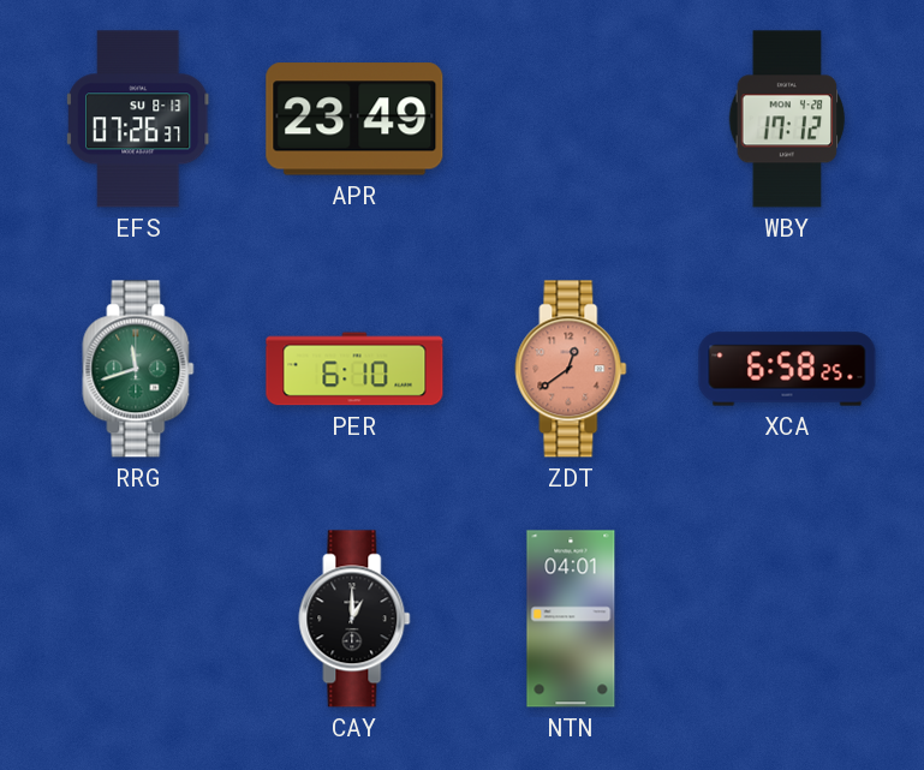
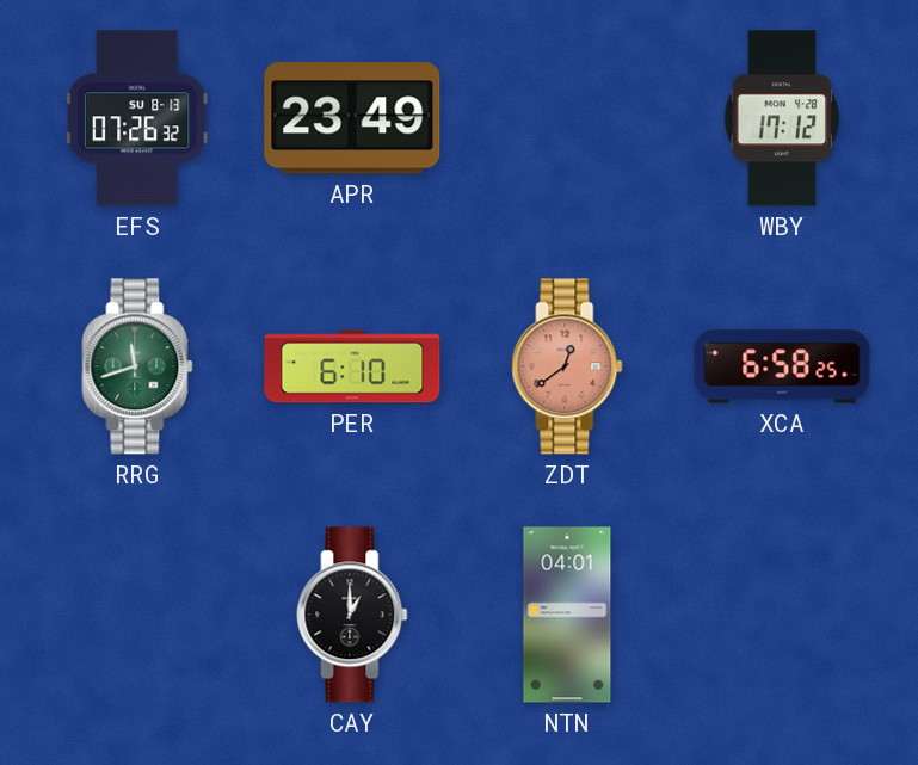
EFS: 07:26:37 -> 07:26:32
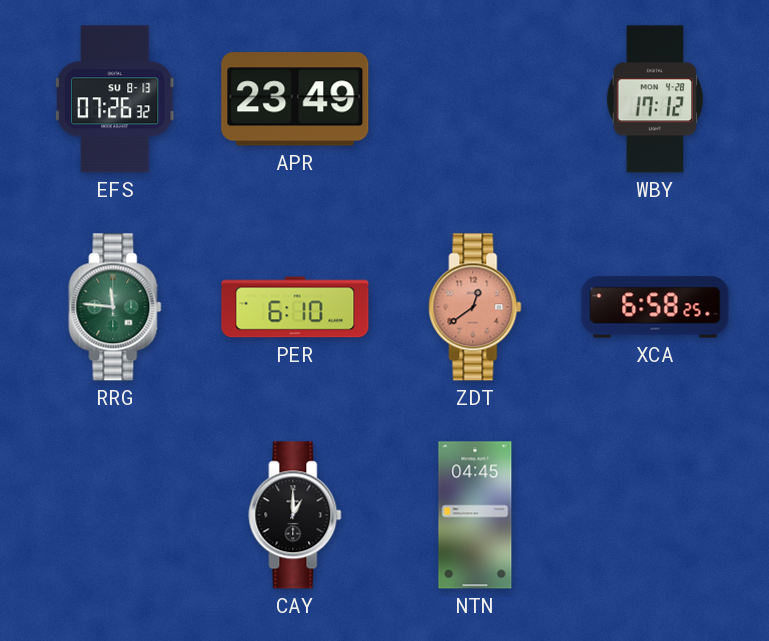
RRG: 11:42 -> 11:46
NTN: 04:01 -> 04:45
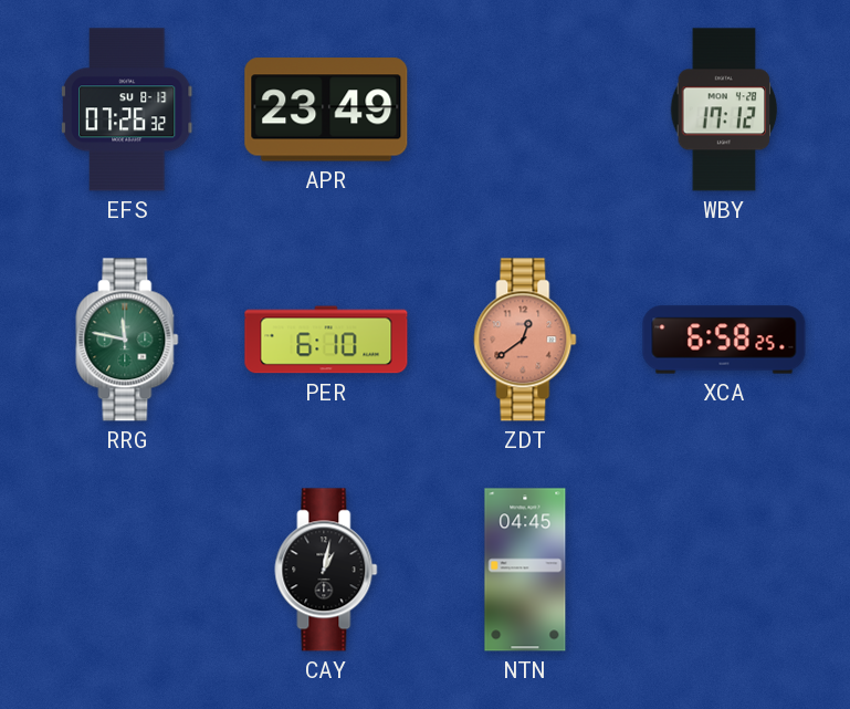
RRG: 11:46 -> 11:47
CAY: 1:00 -> 1:02
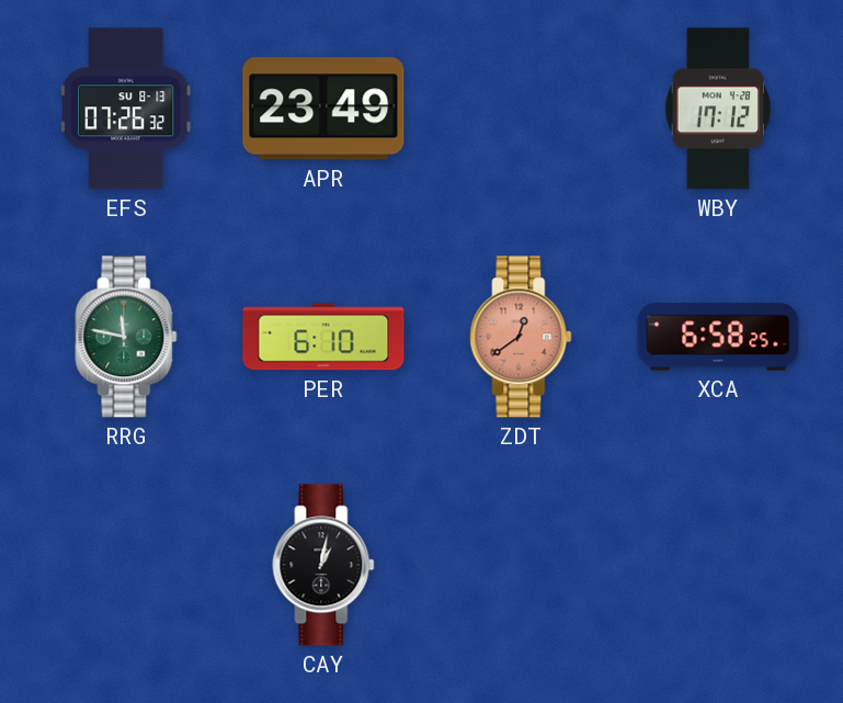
NTN: 04:45 -> none
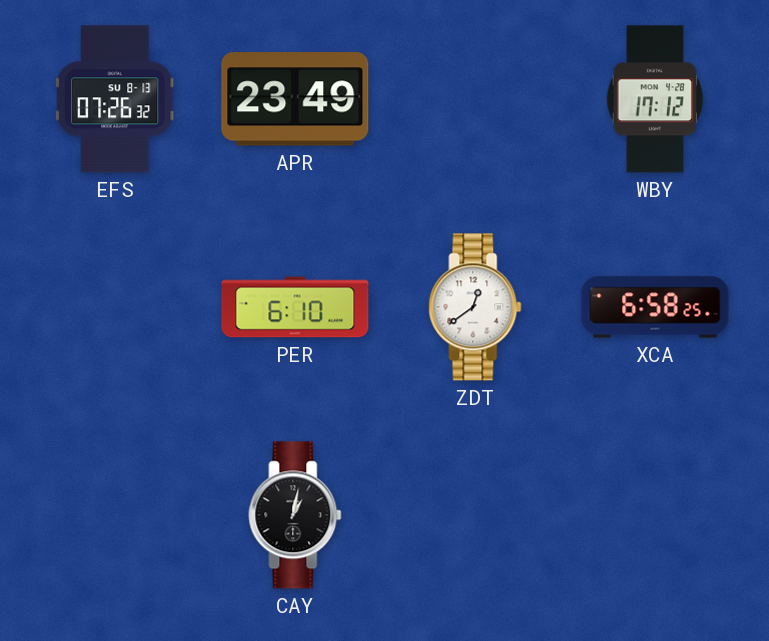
RRG: 11:47 -> none
ZDT dial: salmon -> white
